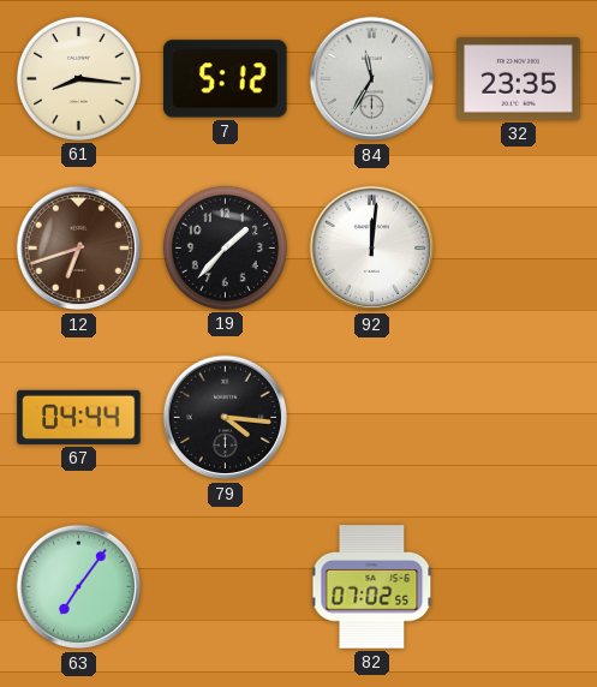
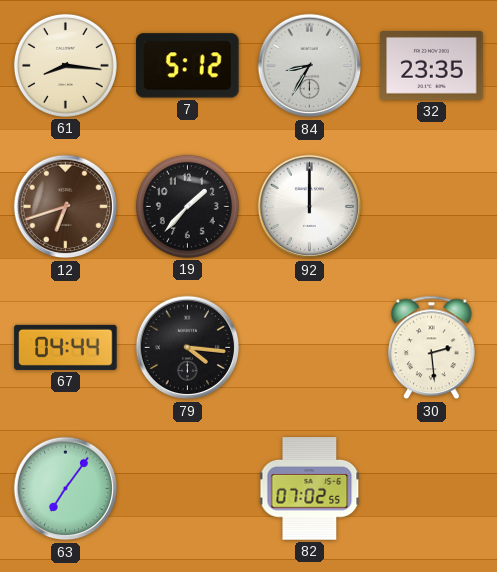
84: 11:35 -> 8:35
92: 12:01 -> 12:00
30: none -> 2:29
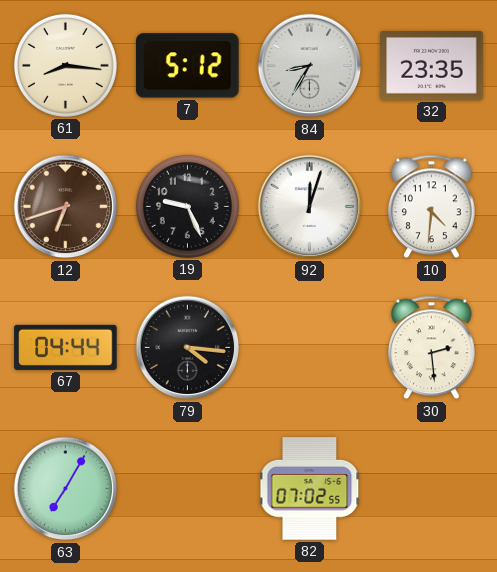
19: 1:37 -> 9:26
92: 12:00 -> 12:03
10: none -> 4:31
63: 7:06 -> 7:05
